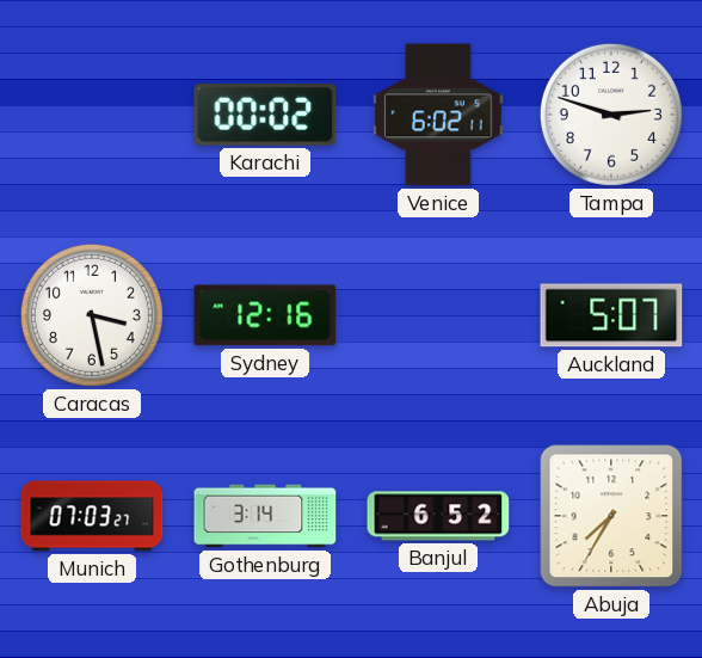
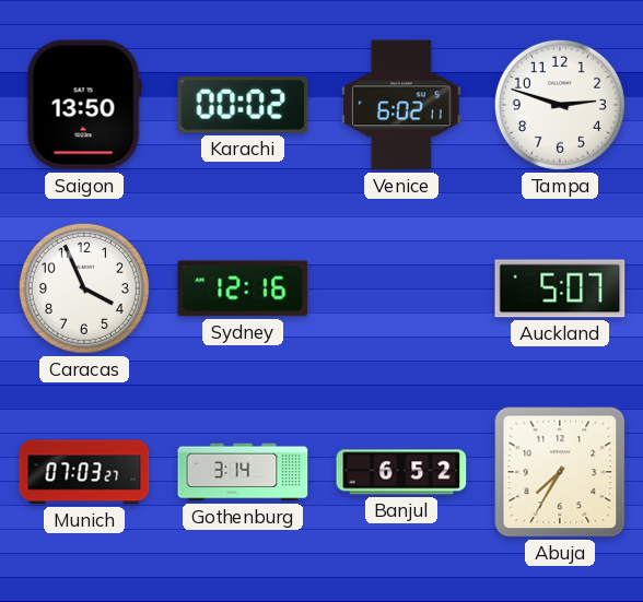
Saigon: none -> 13:50
Caracas: 3:28 -> 3:56
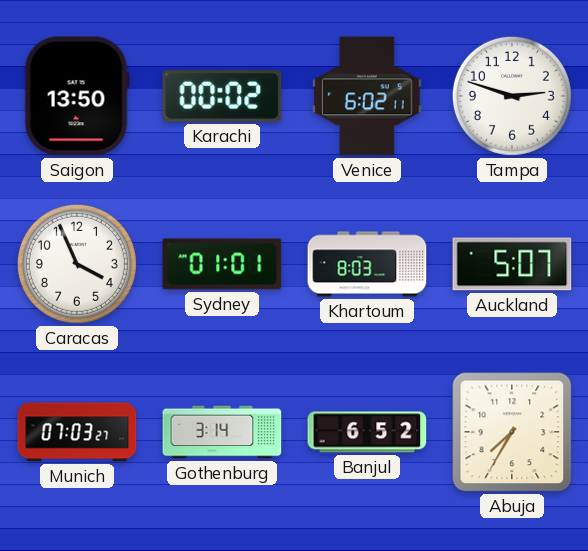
Sydney: 12:16 -> 01:01
Khartoum: none -> 8:03
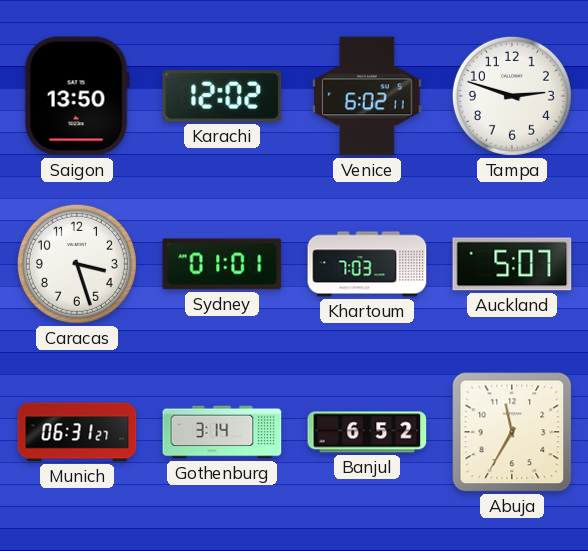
Karachi: 00:02 -> 12:02
Caracas: 3:56 -> 3:27
Khartoum: 8:03 -> 7:03
Munich: 07:03 -> 06:31
Abuja: 7:35 -> 11:35
